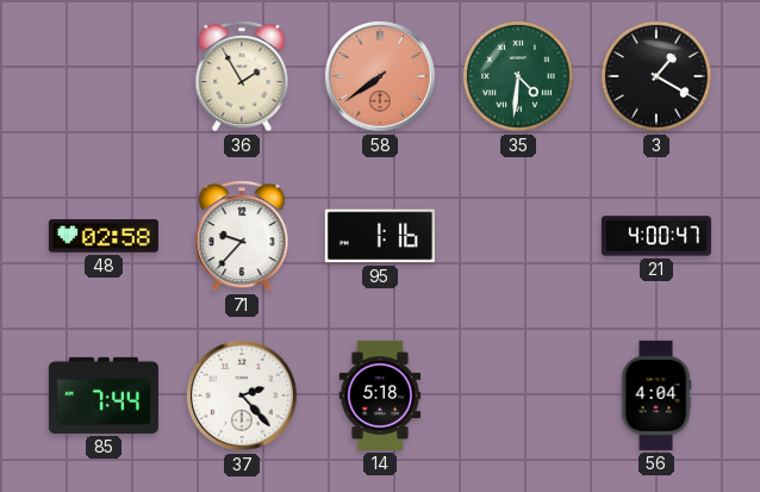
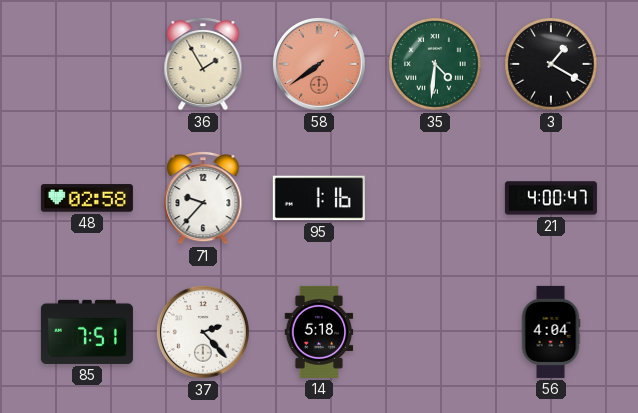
85: 7:44 -> 7:51
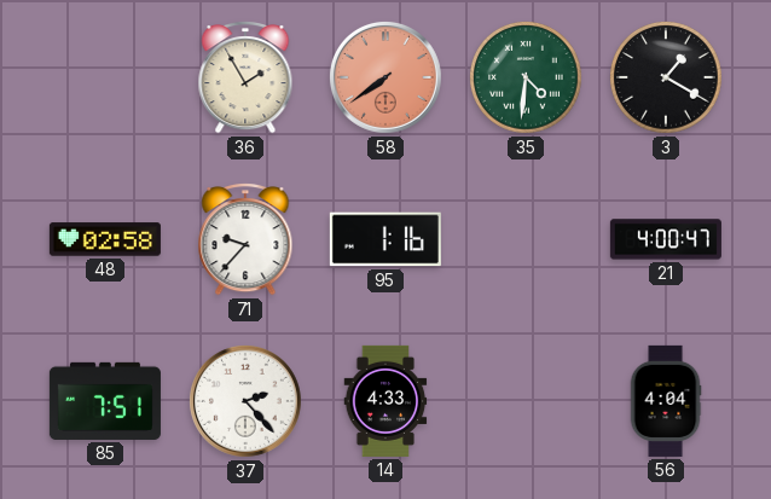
14: 5:18 -> 4:33
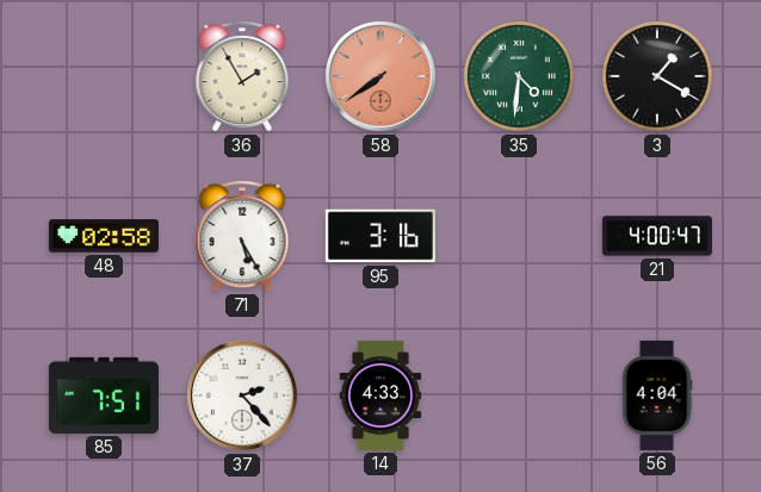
71: 9:37 -> 5:25
95: 1:16 -> 3:16
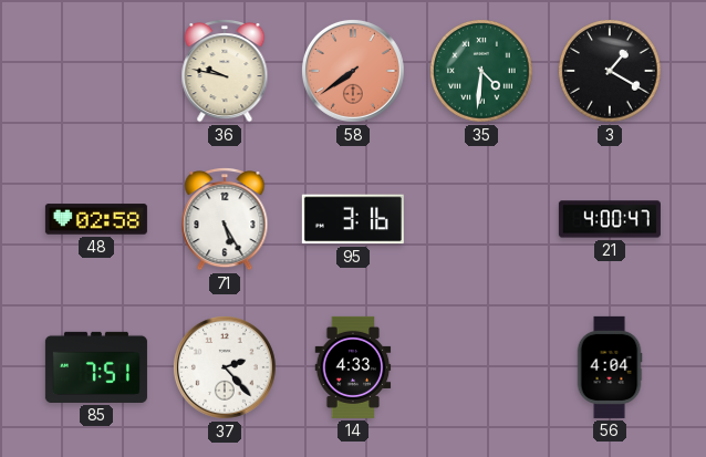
36: 1:55 -> 9:47
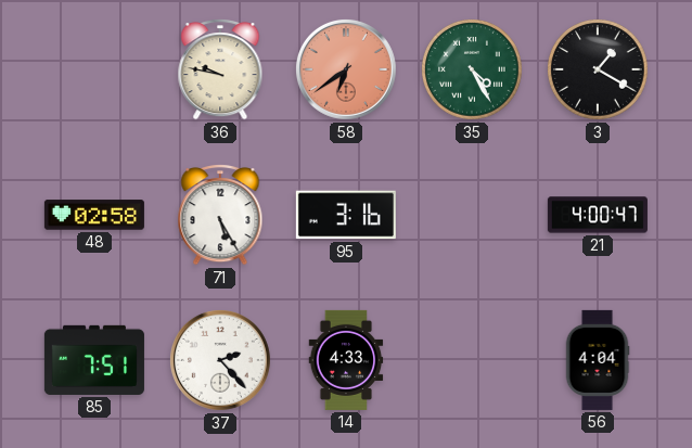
58: 7:39 -> 6:39
35: 4:31 -> 4:25
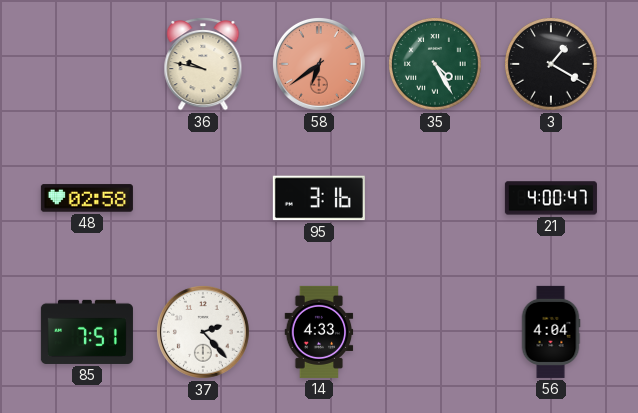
71: 5:25 -> none
